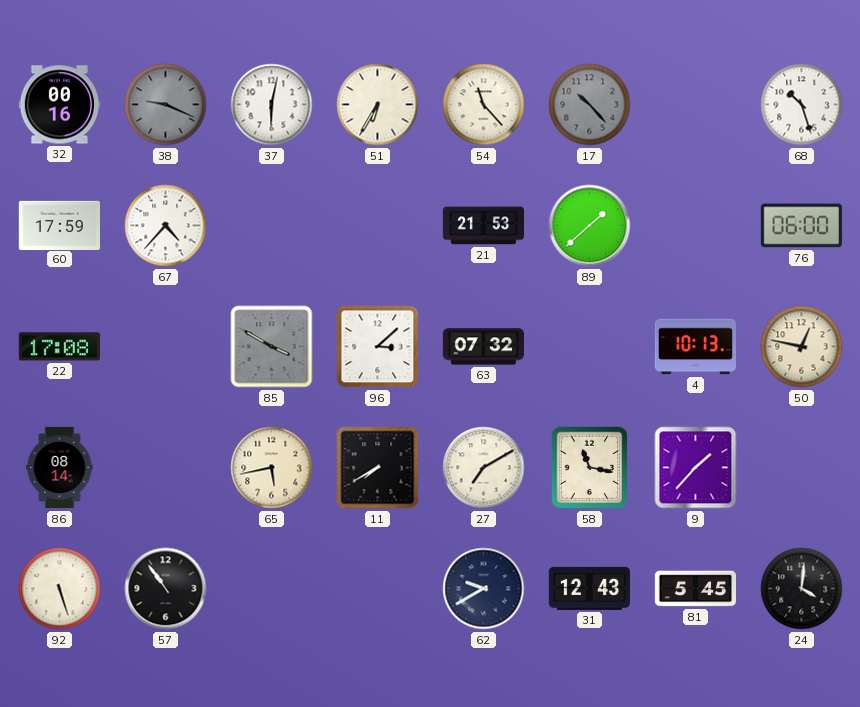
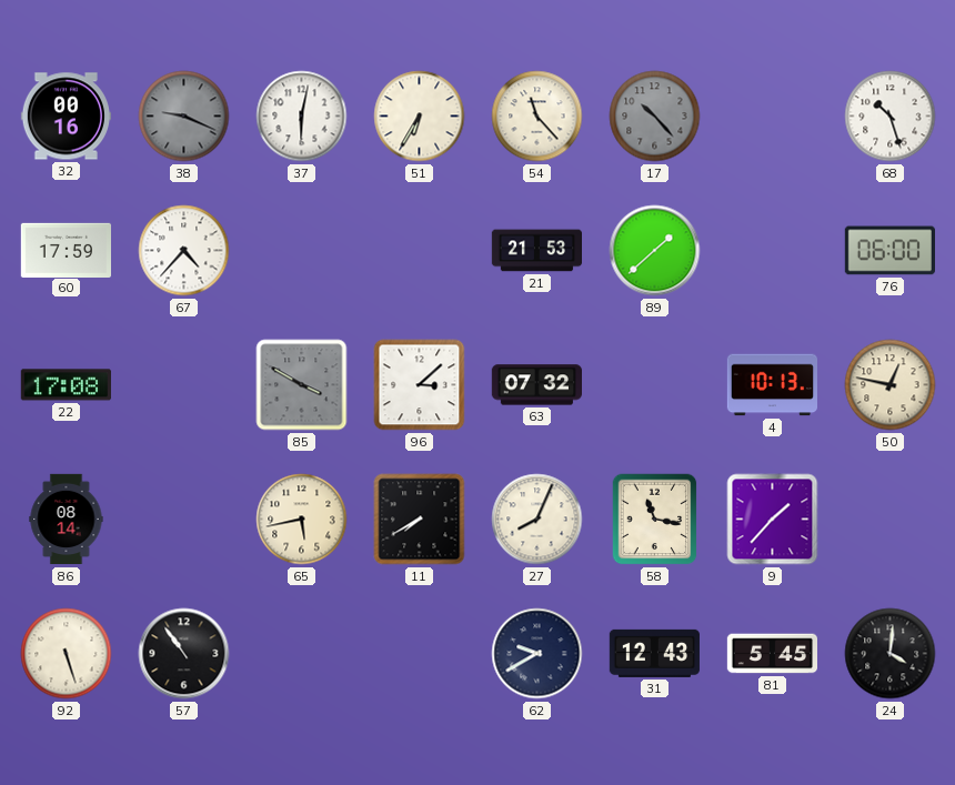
27: 7:10 -> 8:04
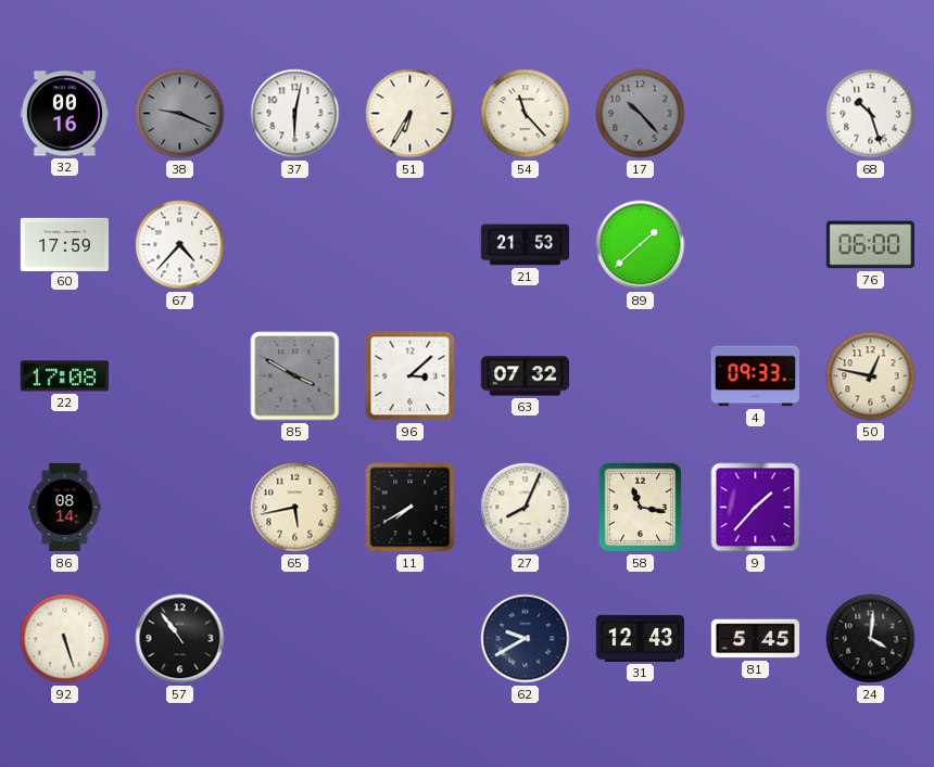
4: 10:13 -> 09:33
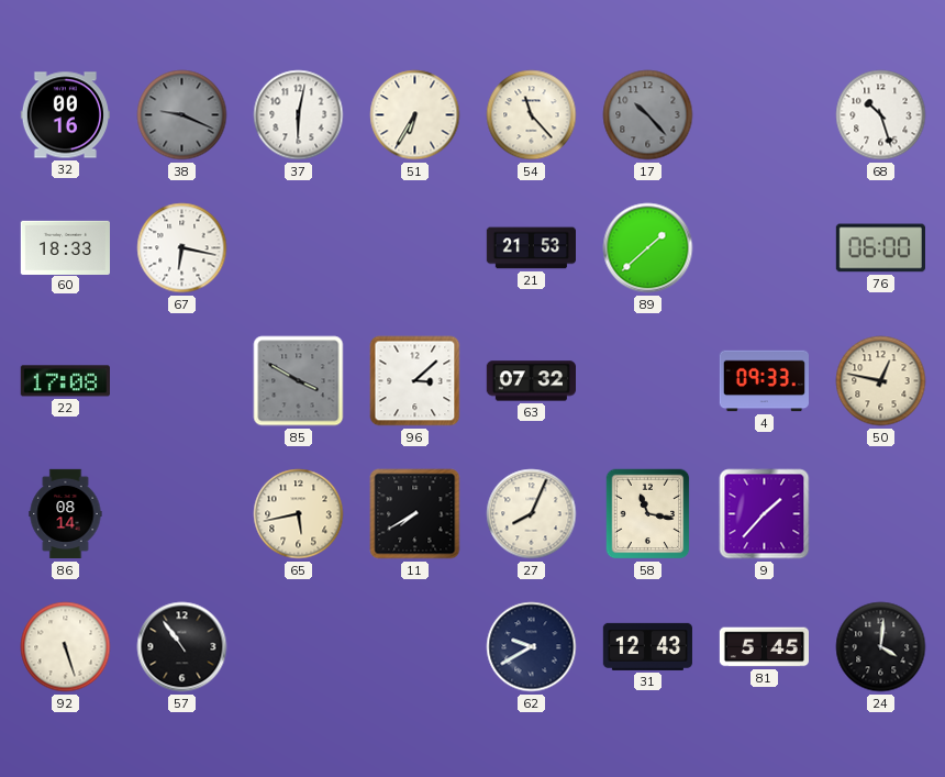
60: 17:59 -> 18:33
67: 4:37 -> 6:17
